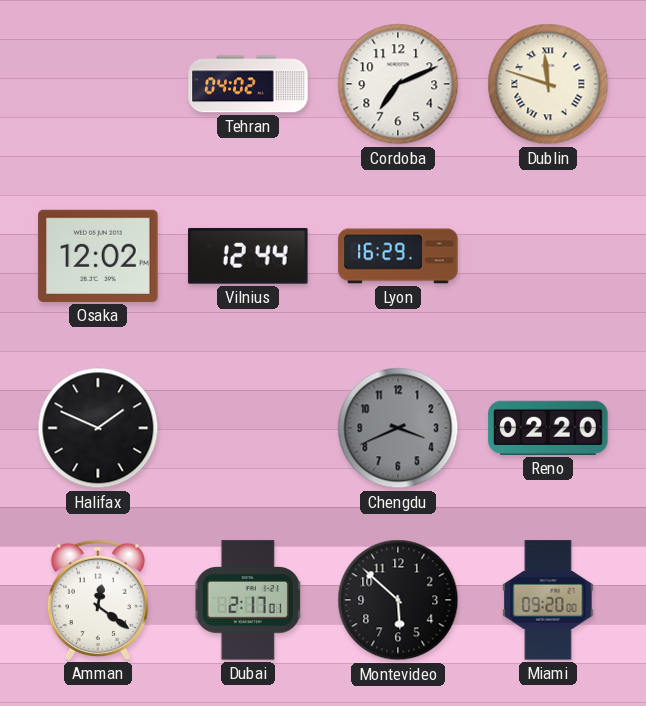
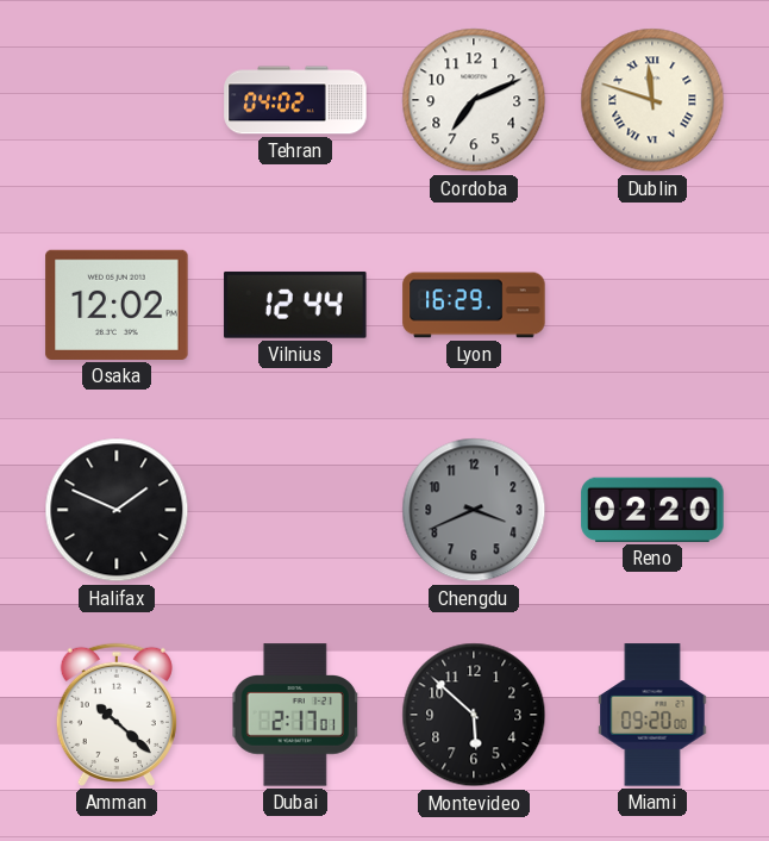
Amman: 12:21 -> 10:22
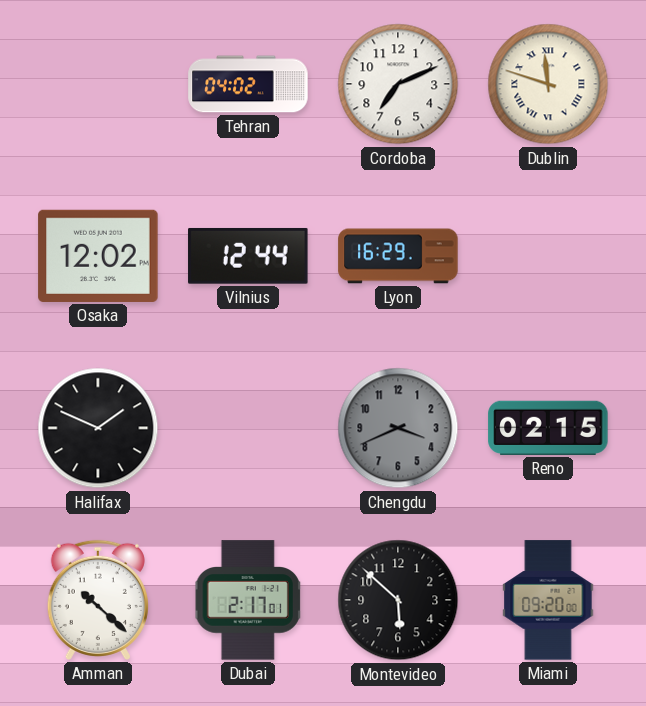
Reno: 02:20 -> 02:15
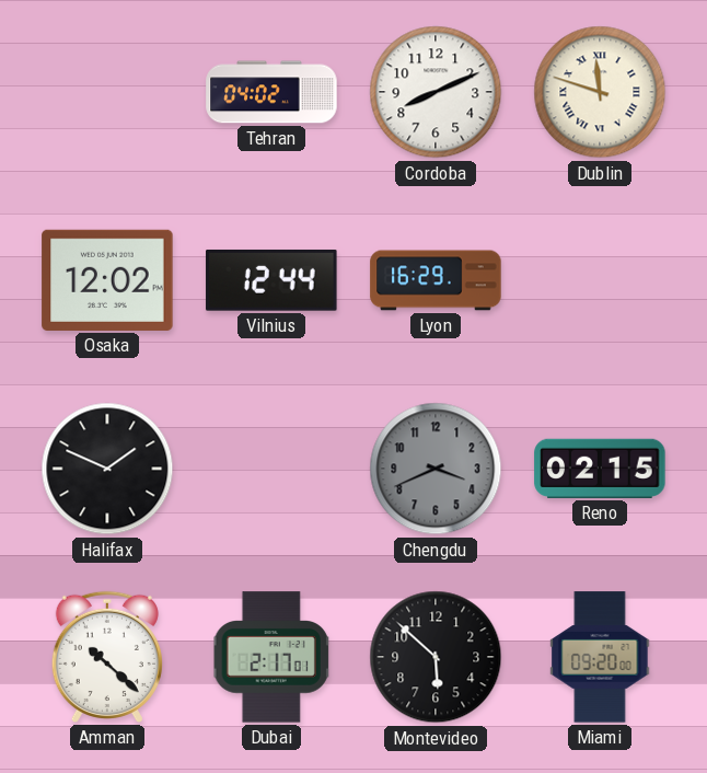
Cordoba: 7:11 -> 8:11
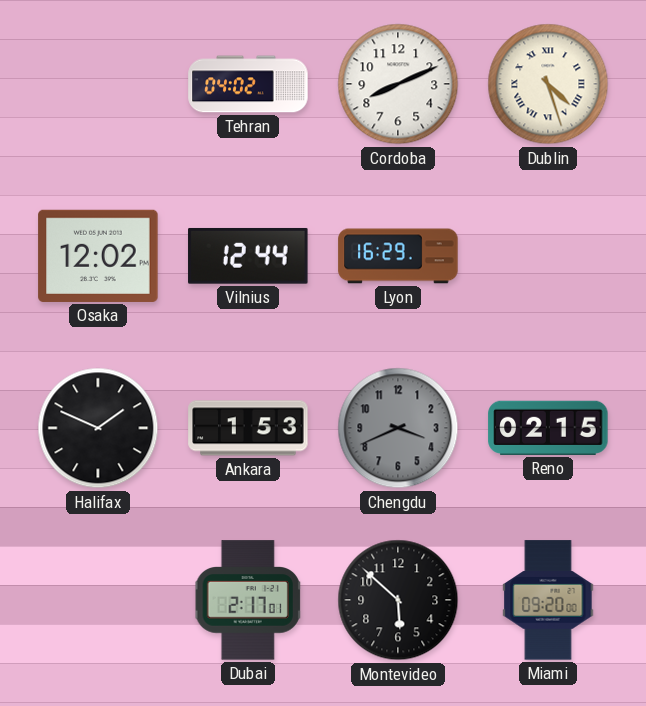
Dublin: 11:48 -> 4:27
Ankara: none -> 1:53
Amman: 10:22 -> none
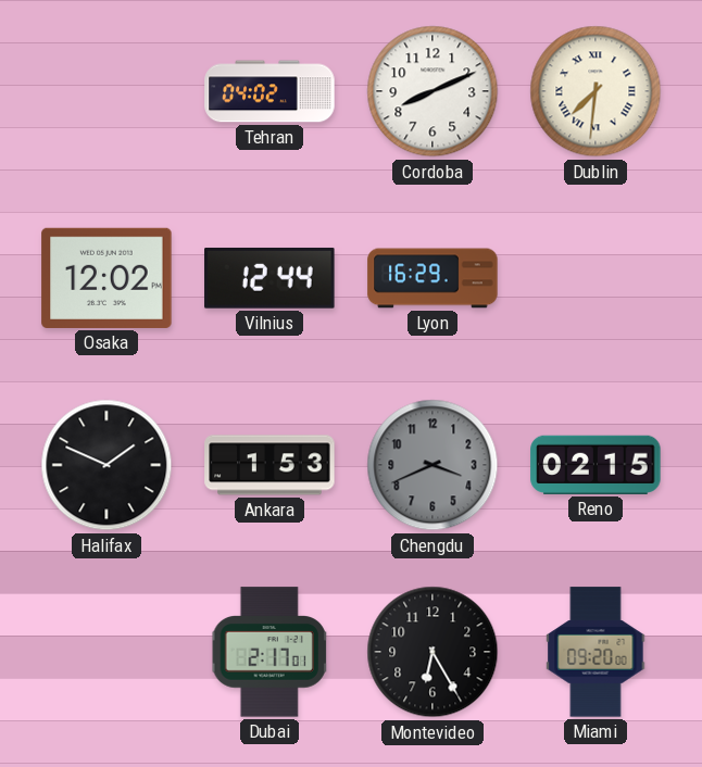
Dublin: 4:27 -> 7:31
Montevideo: 5:52 -> 6:25
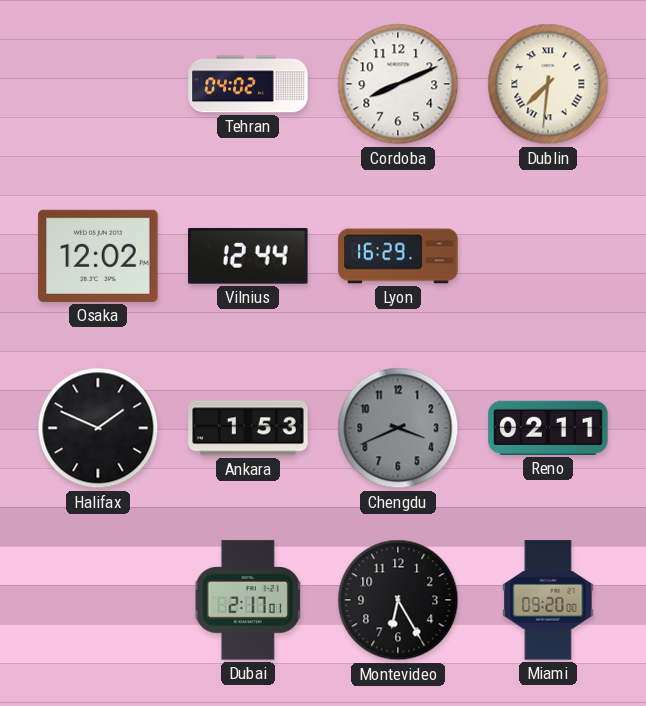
Reno: 02:15 -> 02:11
